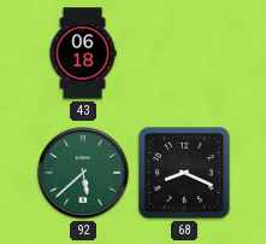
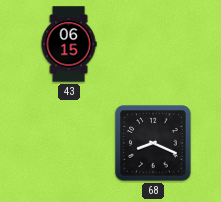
43: 06:18 -> 06:15
92: 5:38 -> none
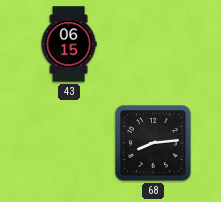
68: 8:19 -> 8:14
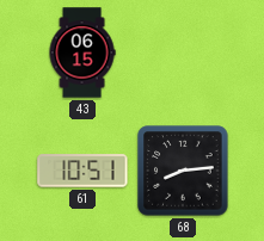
61: none -> 10:51
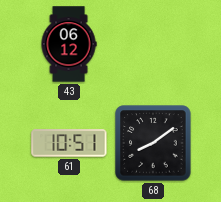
43: 06:15 -> 06:12
68: 8:14 -> 8:09
